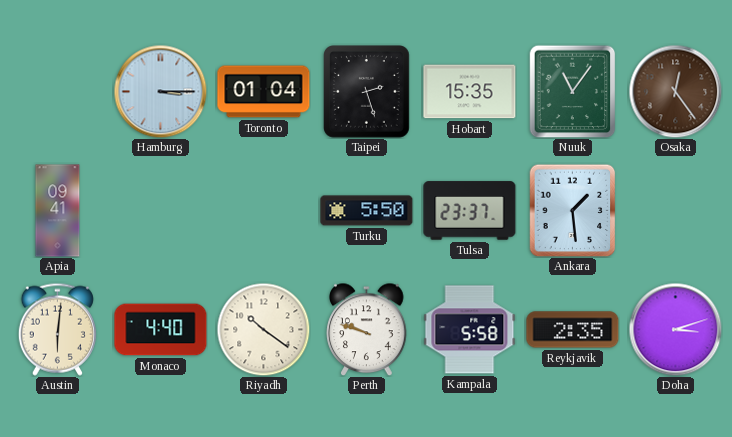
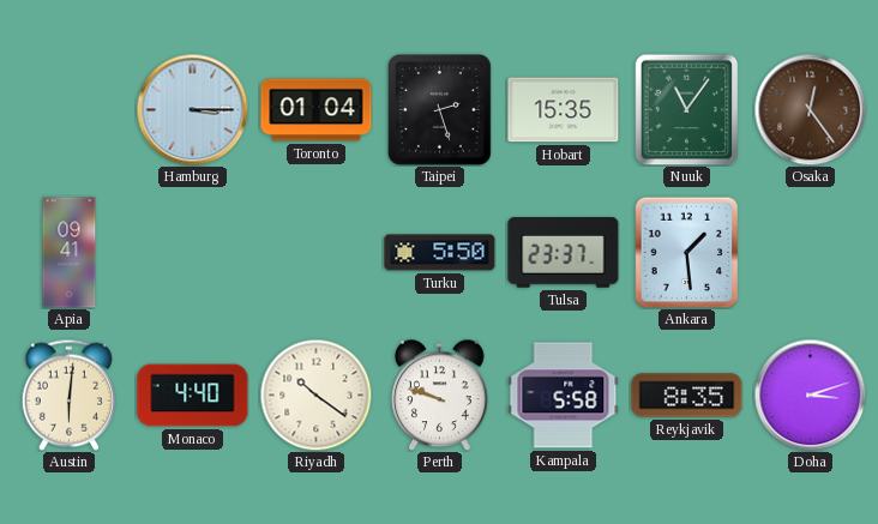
Reykjavik: 2:35 -> 8:35
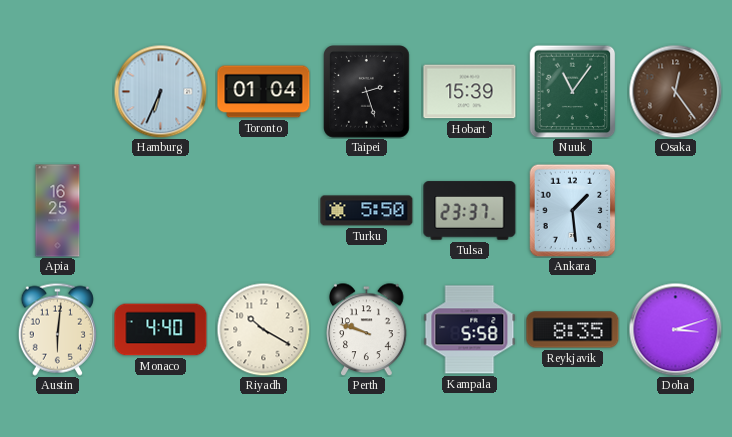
Hamburg: 3:15 -> 6:34
Hobart: 15:35 -> 15:39
Apia: 09:41 -> 16:25
Riyadh: 10:21 -> 10:20
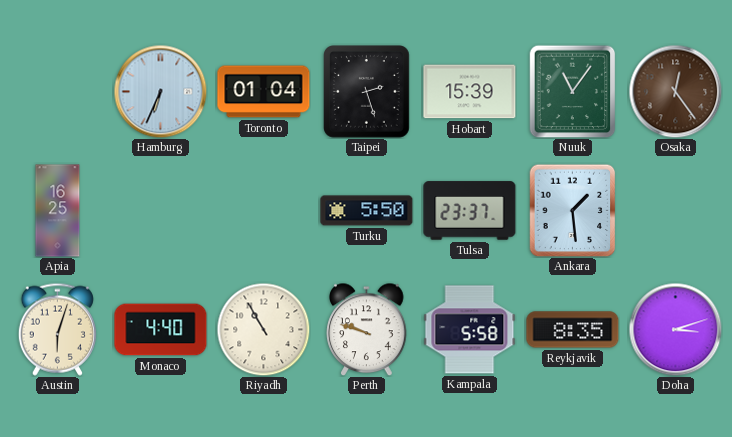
Austin: 6:01 -> 6:03
Riyadh: 10:20 -> 10:55
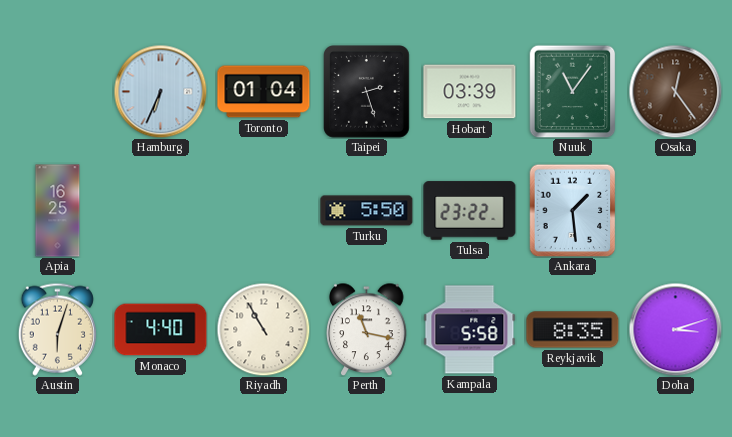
Hobart: 15:39 -> 03:39
Tulsa: 23:37 -> 23:22
Perth: 9:48 -> 11:17
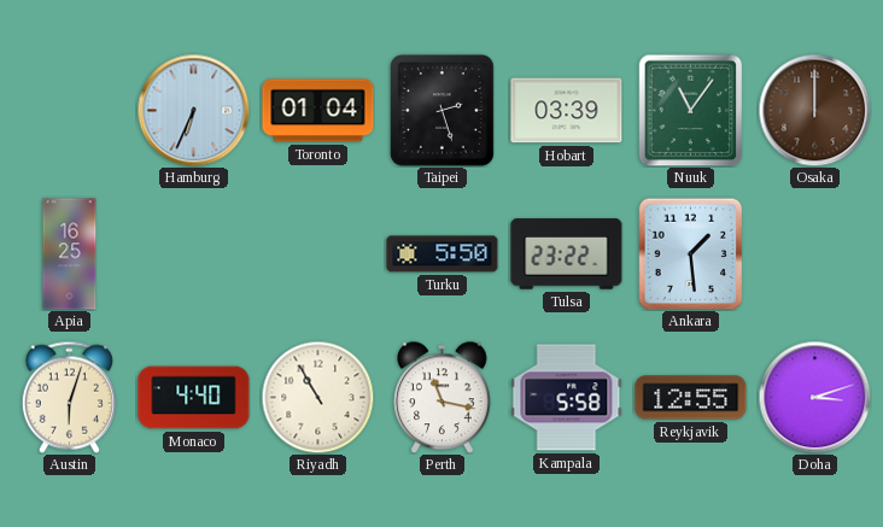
Osaka: 12:24 -> 12:00
Reykjavik: 8:35 -> 12:55
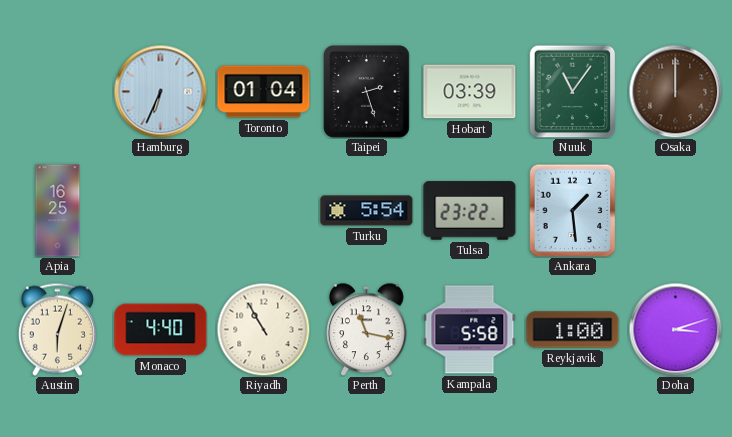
Turku: 5:50 -> 5:54
Reykjavik: 12:55 -> 1:00
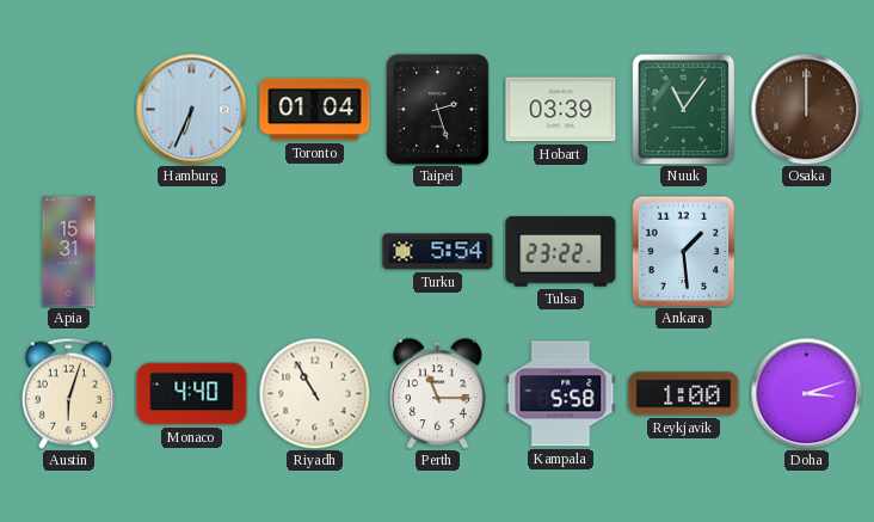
Apia: 16:25 -> 15:31
Perth: 11:17 -> 11:15
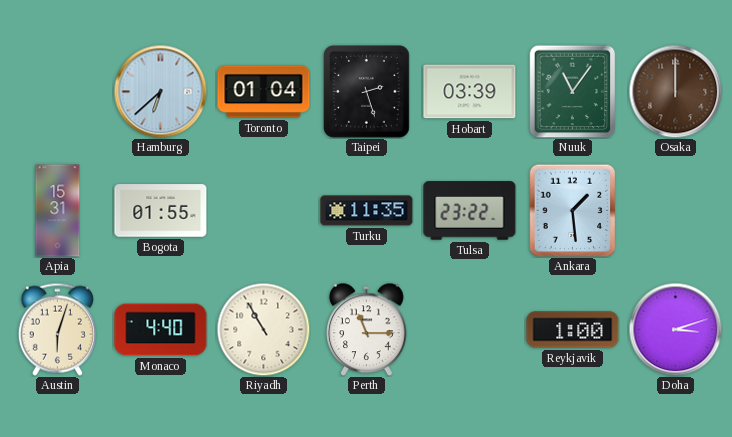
Hamburg: 6:34 -> 6:38
Bogota: none -> 01:55
Turku: 5:54 -> 11:35
Kampala: 5:58 -> none
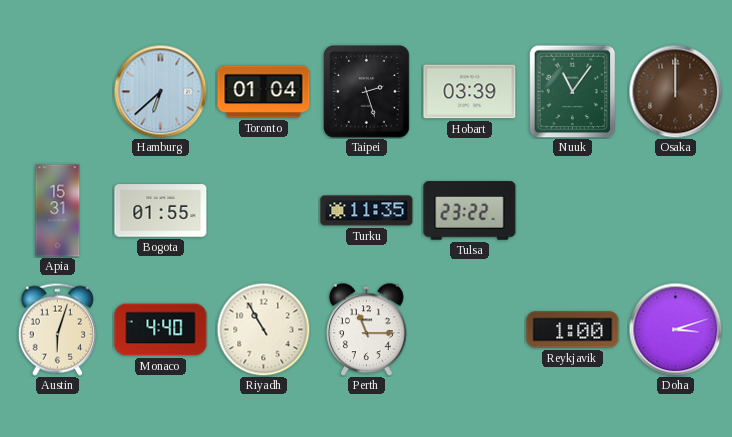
Ankara: 1:29 -> none
